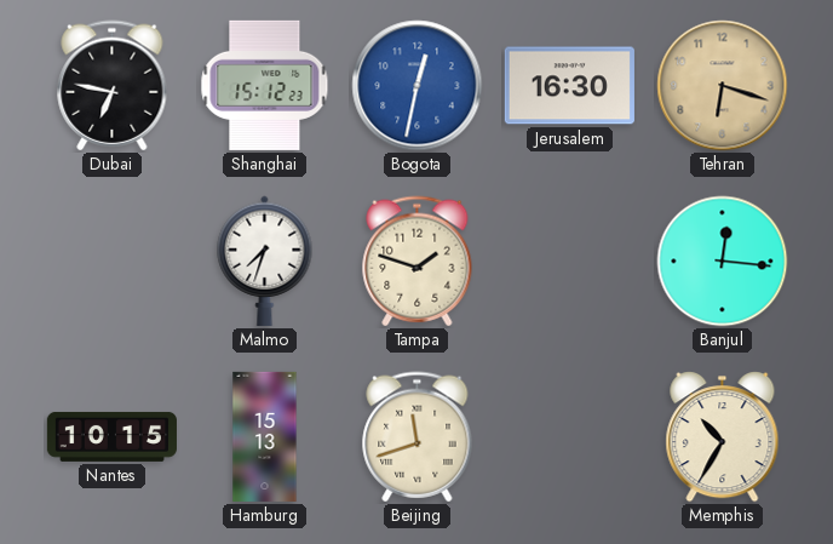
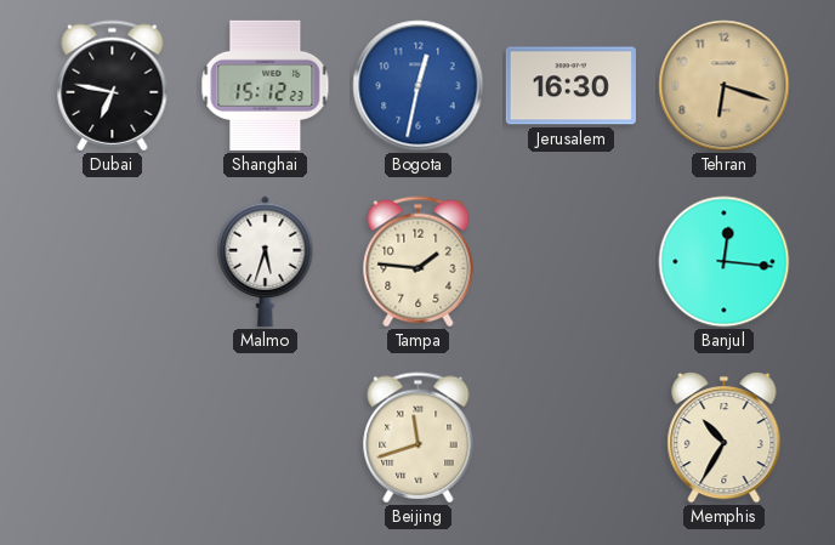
Malmo: 7:33 -> 5:33
Tampa: 1:48 -> 1:46
Nantes: 10:15 -> none
Hamburg: 15:13 -> none
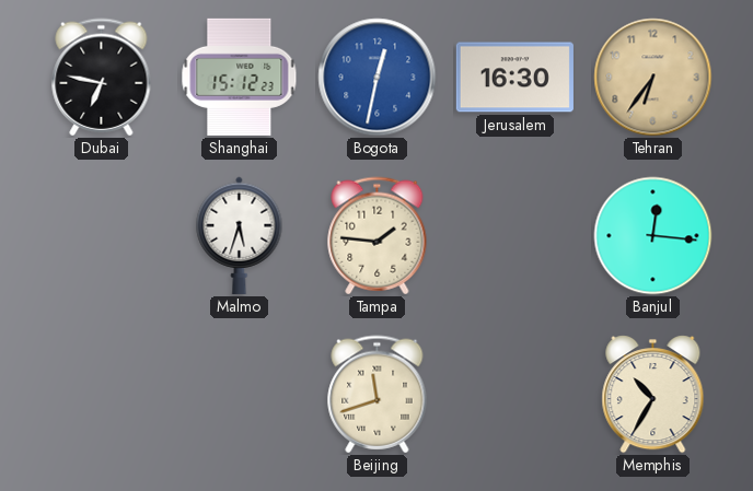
Tehran: 6:18 -> 6:36
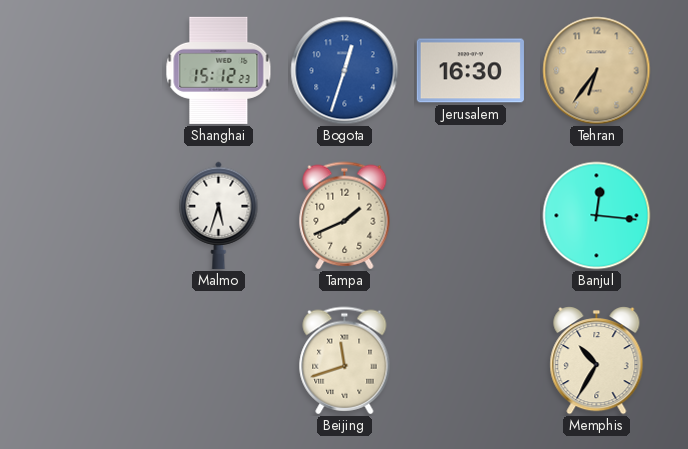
Dubai: 6:47 -> none
Bogota: 12:32 -> 12:33
Tampa: 1:46 -> 1:41
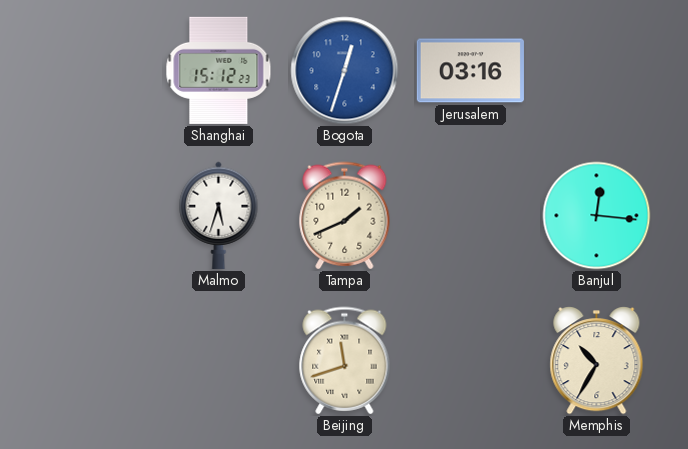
Jerusalem: 16:30 -> 03:16
Tehran: 6:36 -> none
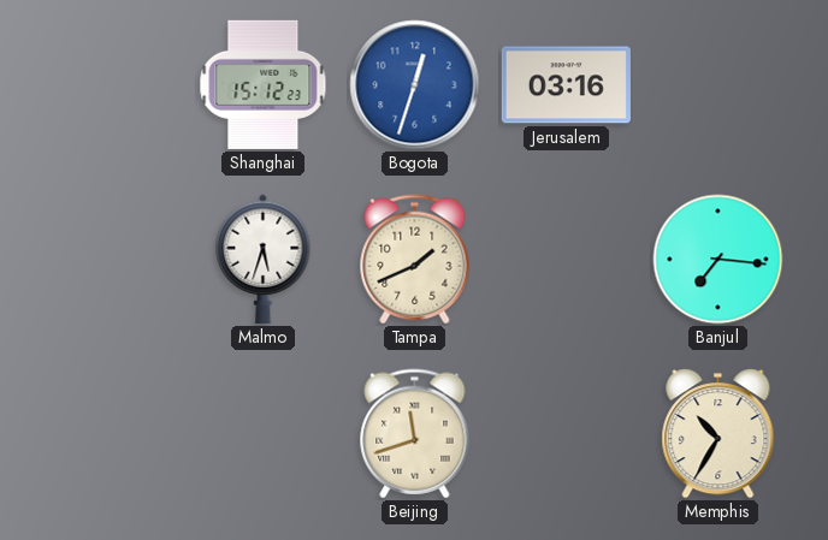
Banjul: 12:16 -> 7:16
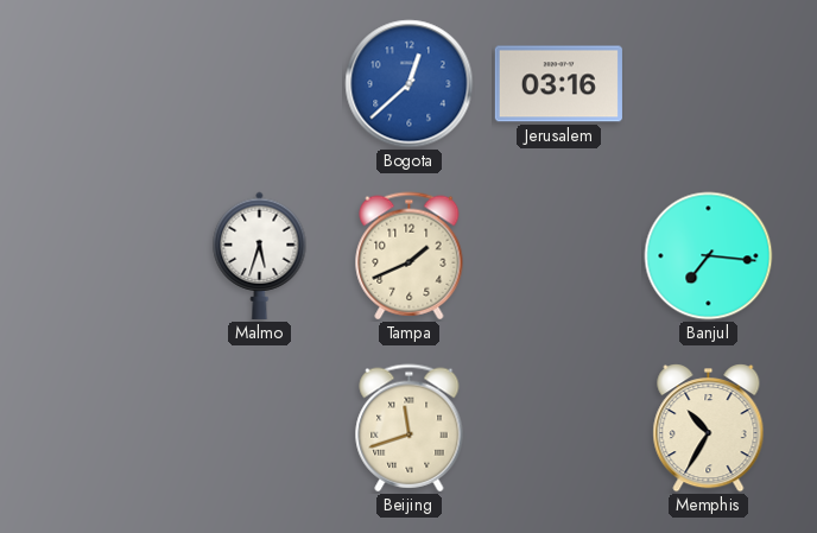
Shanghai: 15:12 -> none
Bogota: 12:33 -> 12:38
